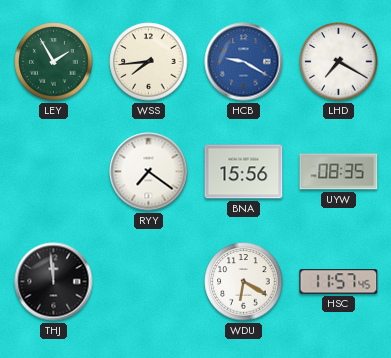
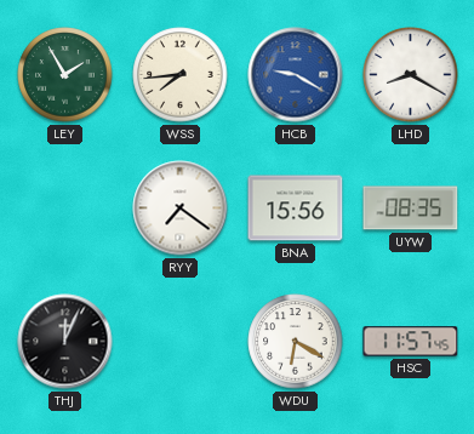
LHD: 7:20 -> 8:20
THJ: 11:59 -> 12:04
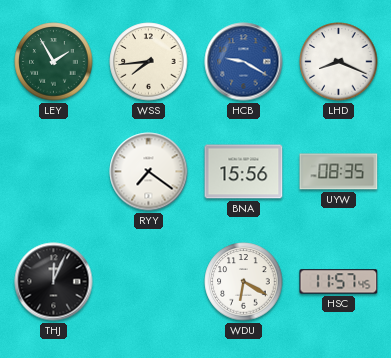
LHD: 8:20 -> 8:19
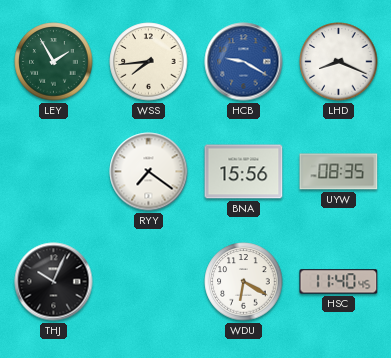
THJ: 12:04 -> 10:04
HSC: 11:57 -> 11:40
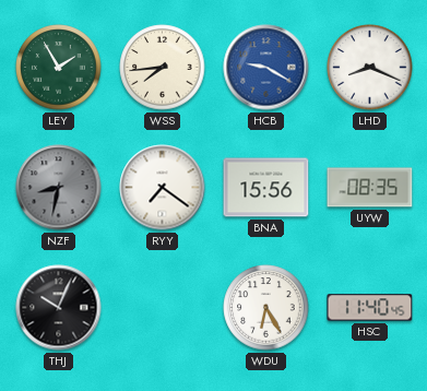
NZF: none -> 8:32
WDU: 6:20 -> 6:25
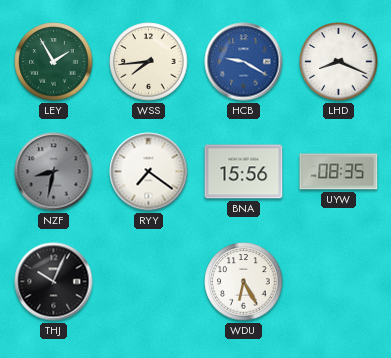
HSC: 11:40 -> none
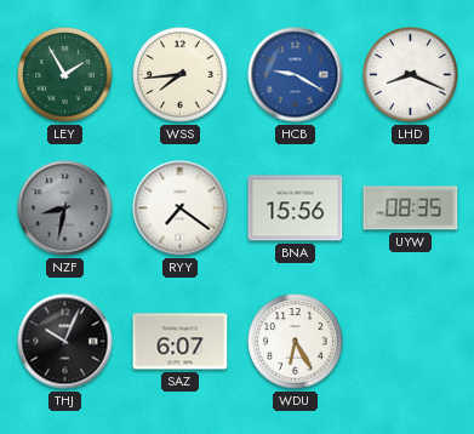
SAZ: none -> 6:07
